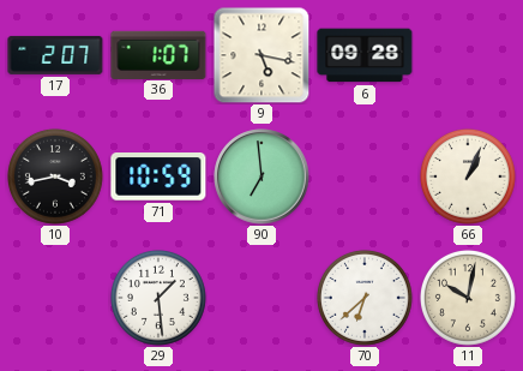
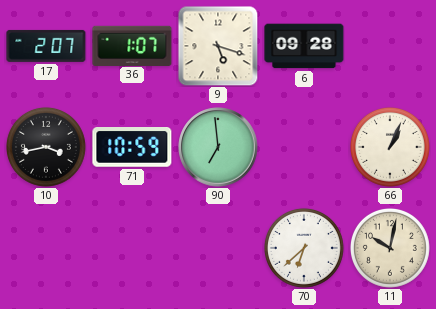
9: 5:17 -> 5:18
29: 1:29 -> none
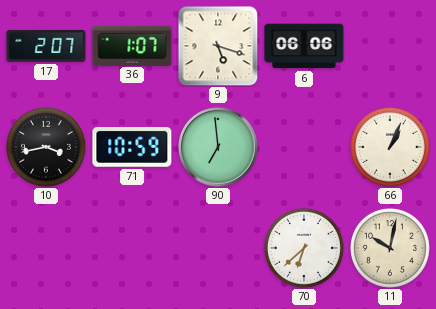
6: 09:28 -> 06:06
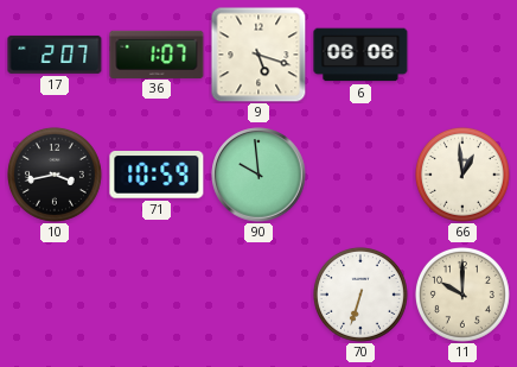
90: 6:59 -> 9:59
66: 1:04 -> 12:59
70: 6:38 -> 6:33
11: 10:02 -> 10:00
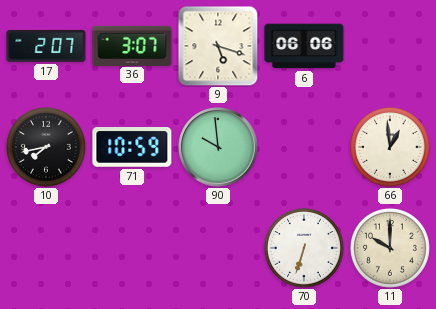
36: 1:07 -> 3:07
10: 3:43 -> 7:43
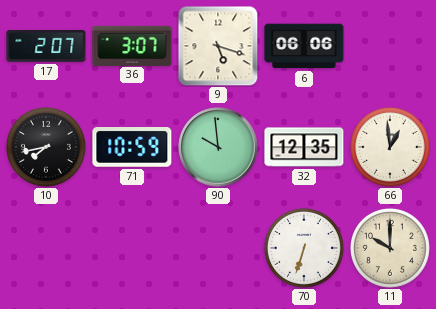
32: none -> 12:35
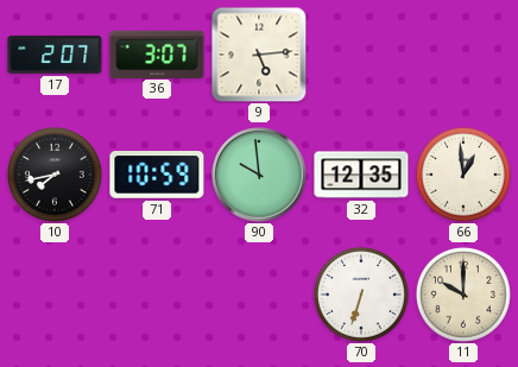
9: 5:18 -> 5:14
6: 06:06 -> none
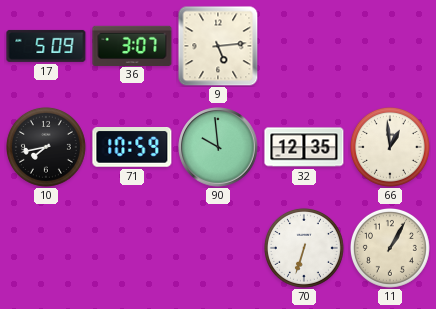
17: 2:07 -> 5:09
11: 10:00 -> 1:05
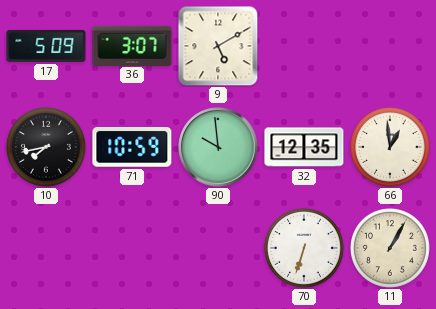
9: 5:14 -> 5:10
